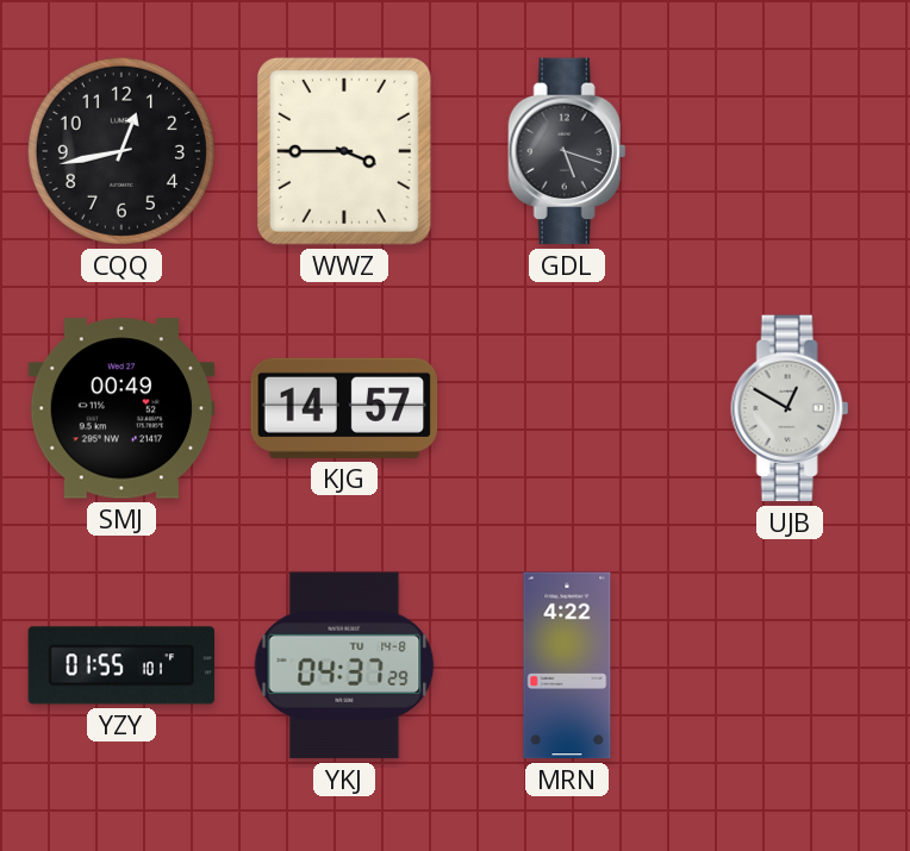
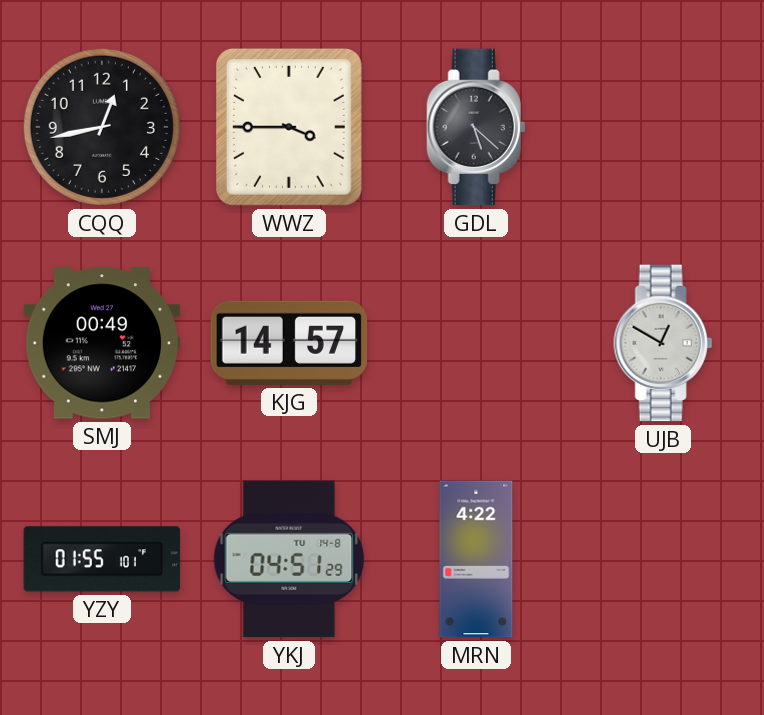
GDL: 5:18 -> 5:22
YKJ: 04:37 -> 04:51
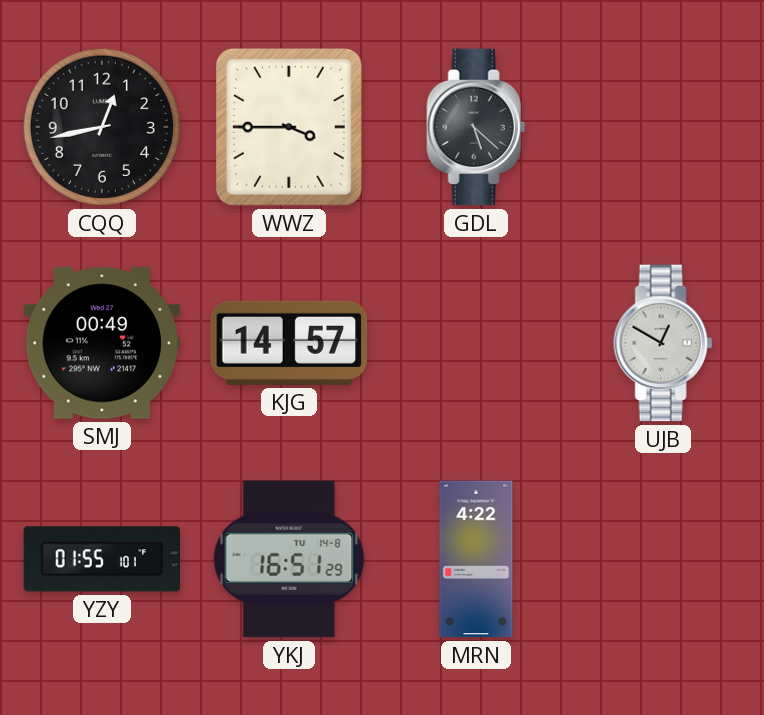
YKJ: 04:51 -> 16:51
